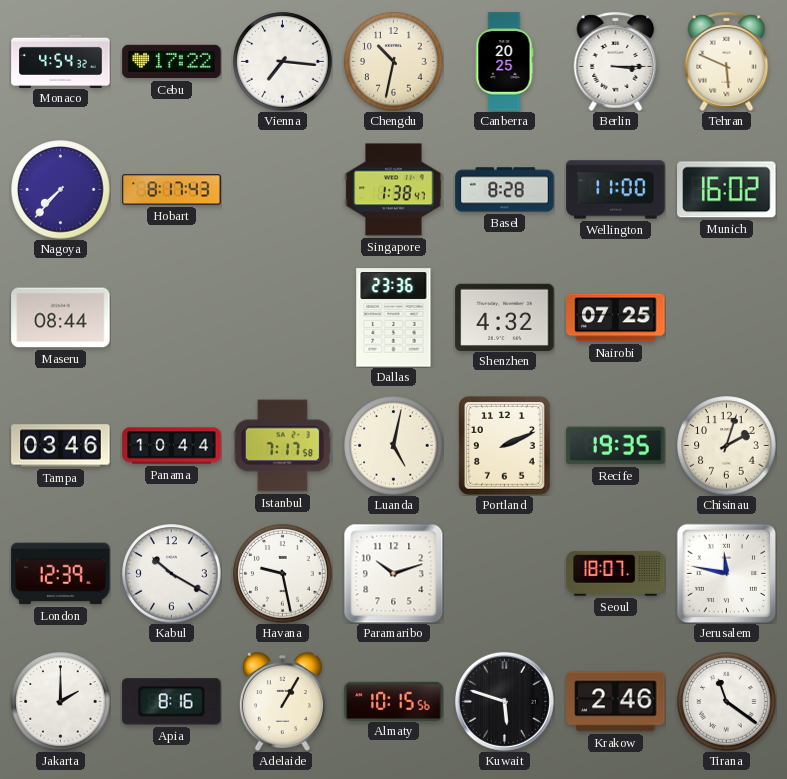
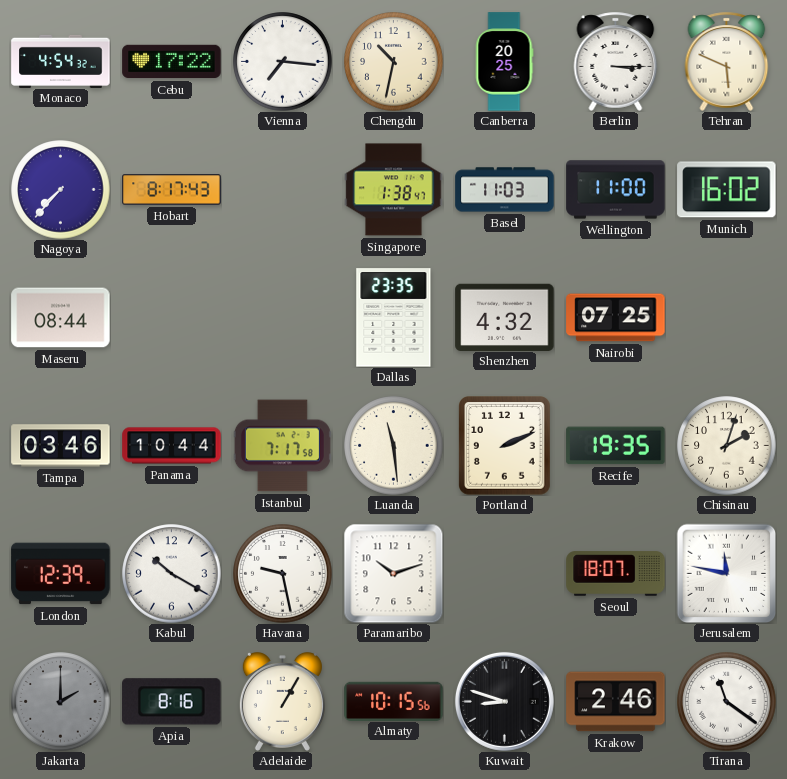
Basel: 8:28 -> 11:03
Dallas: 23:36 -> 23:35
Luanda: 5:02 -> 11:29
Jakarta dial: white -> grey
Kuwait: 5:48 -> 8:48
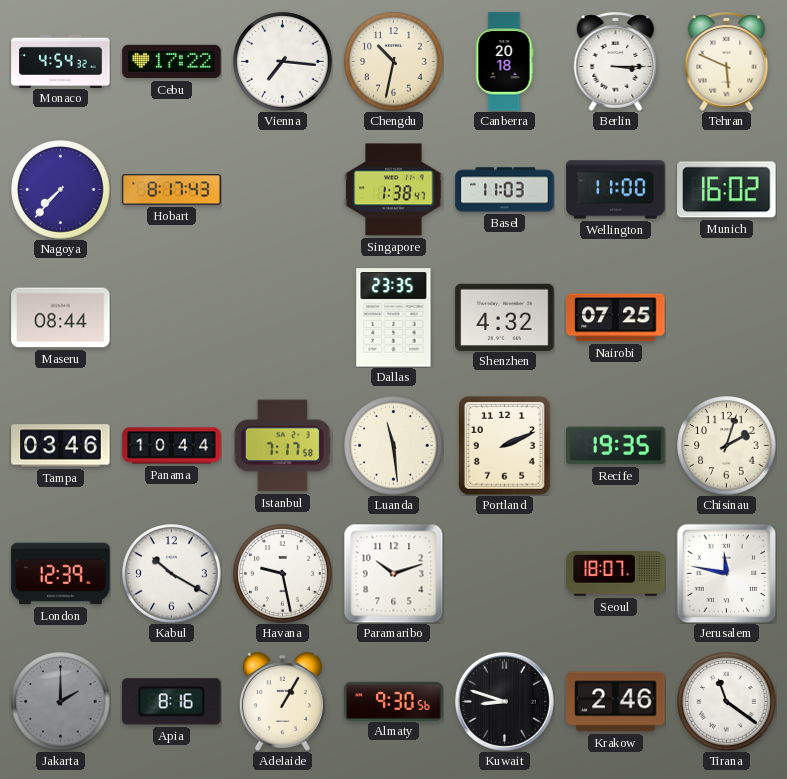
Canberra: 20:25 -> 20:18
Almaty: 10:15 -> 9:30
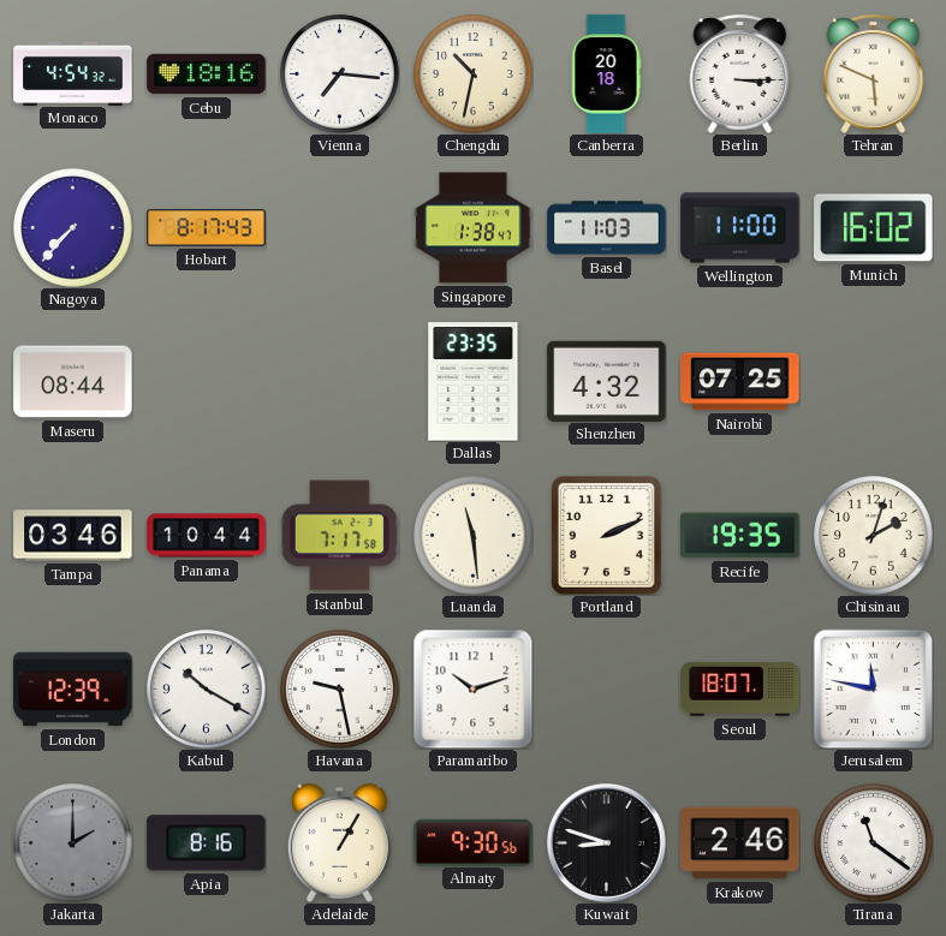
Cebu: 17:22 -> 18:16
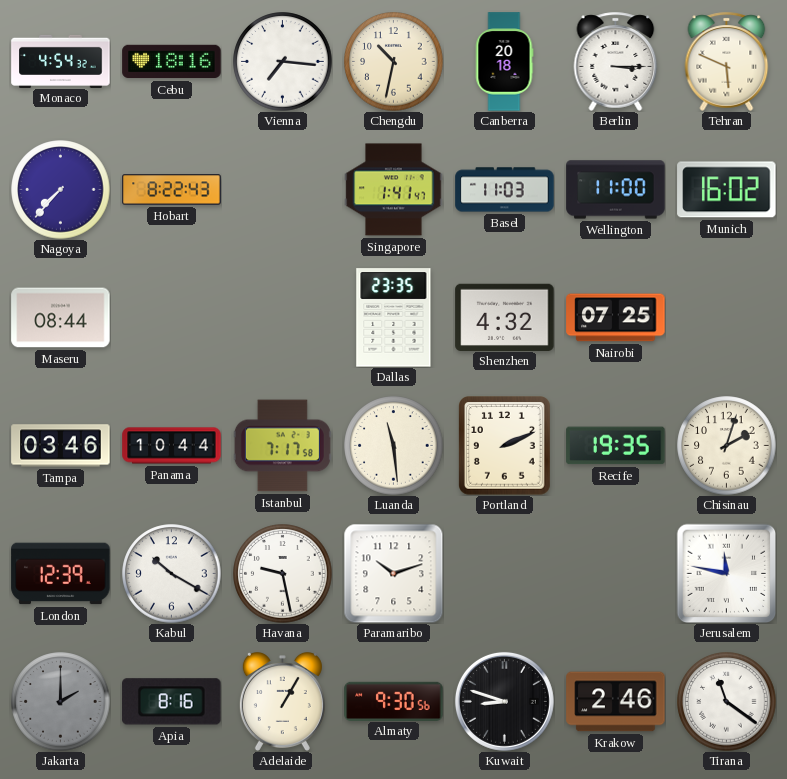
Hobart: 8:17 -> 8:22
Singapore: 1:38 -> 1:41
Seoul: 18:07 -> none
